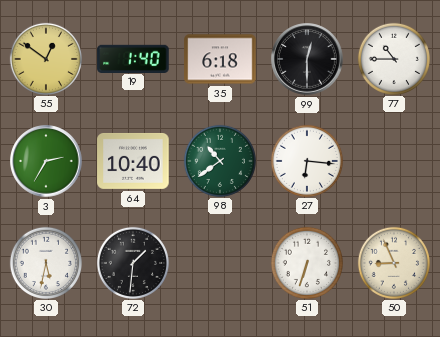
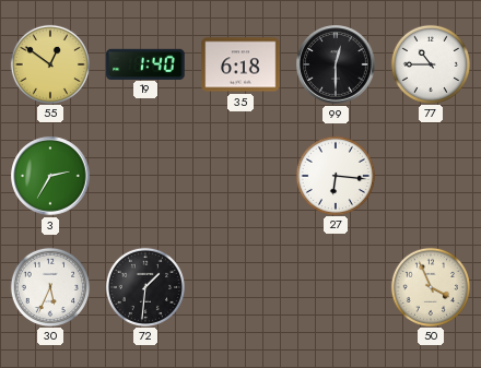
64: 10:40 -> none
98: 10:39 -> none
30: 5:32 -> 5:34
51: 6:33 -> none
50: 8:56 -> 3:56
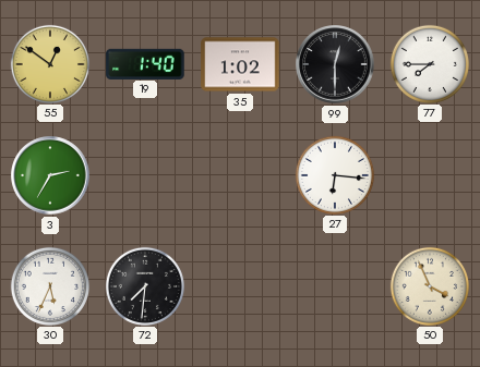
35: 6:18 -> 1:02
77: 10:45 -> 7:45
72: 1:31 -> 7:31
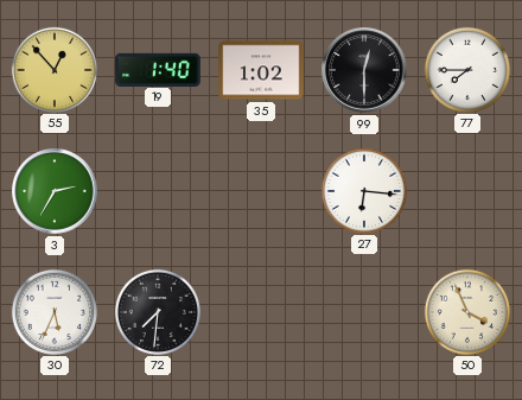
55: 12:51 -> 12:53
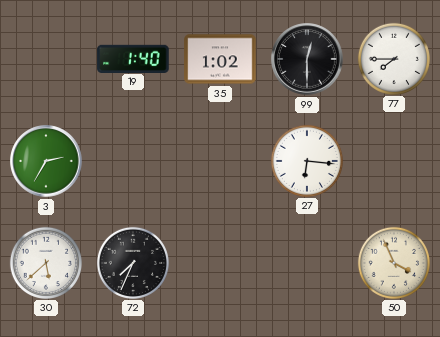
55: 12:53 -> none
30: 5:34 -> 5:38
72: 7:31 -> 7:34
